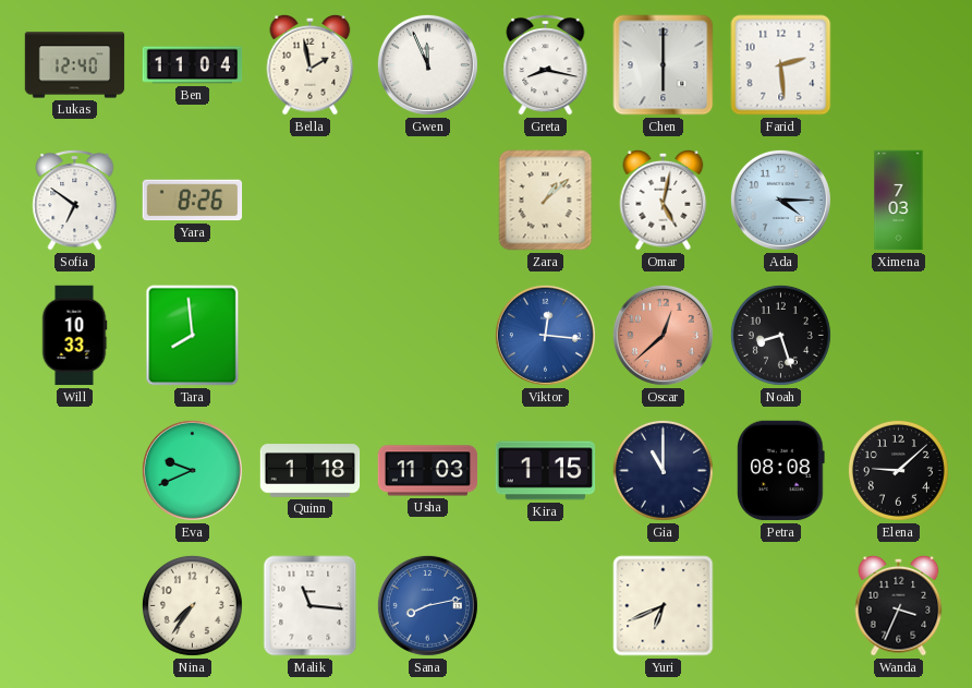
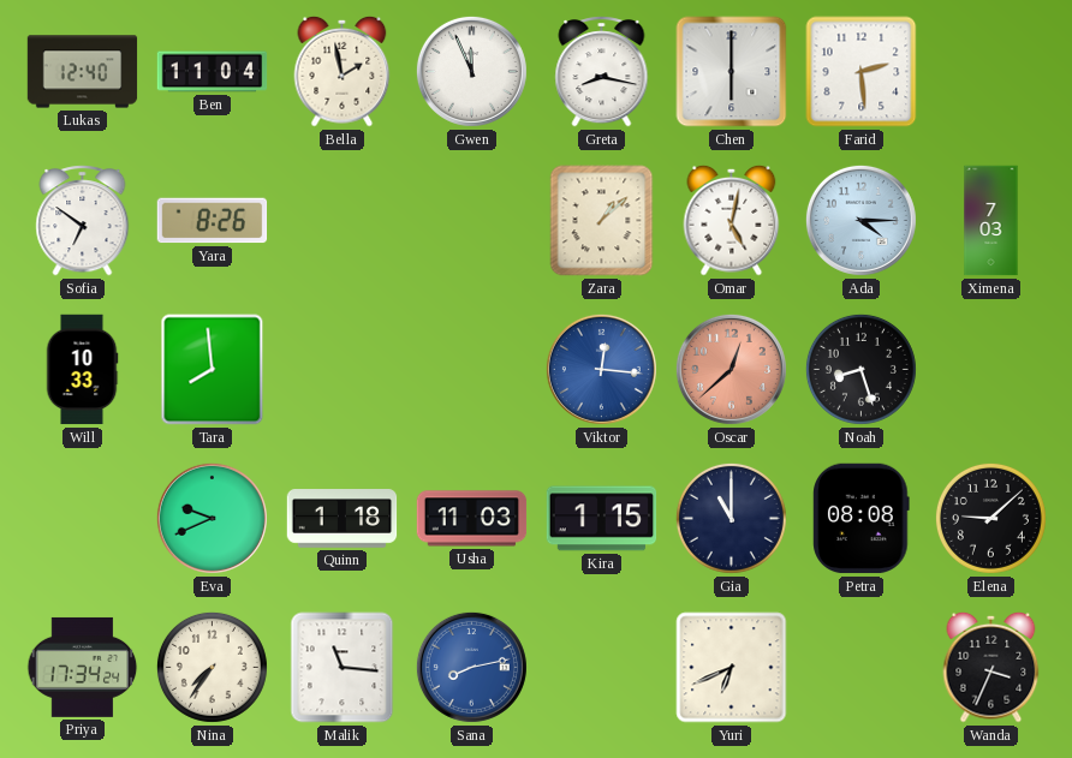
Priya: none -> 17:34
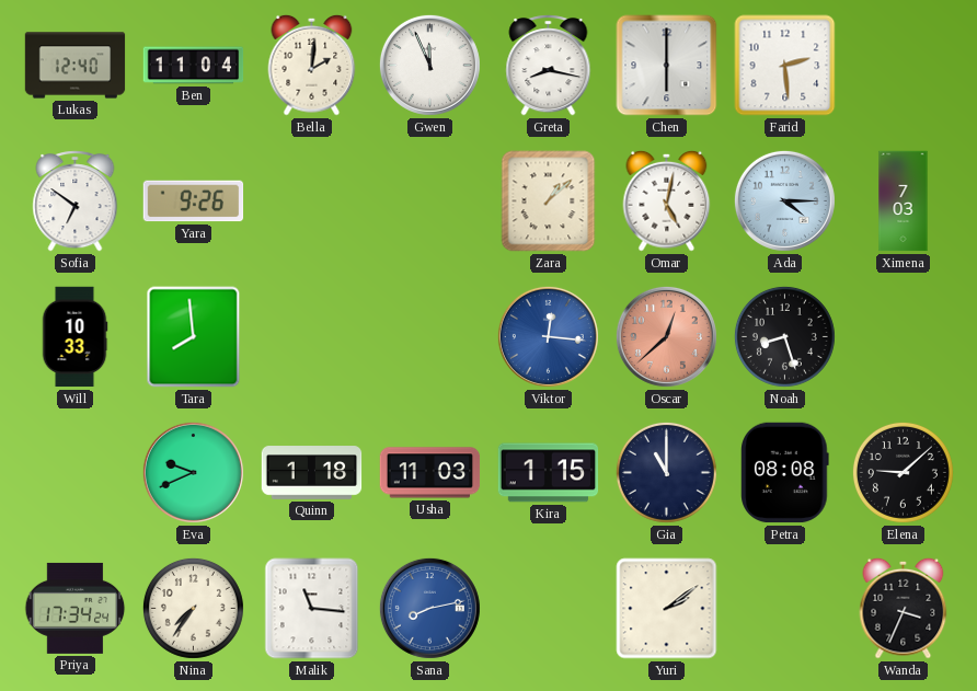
Bella: 1:58 -> 2:01
Yara: 8:26 -> 9:26
Yuri: 6:41 -> 2:09
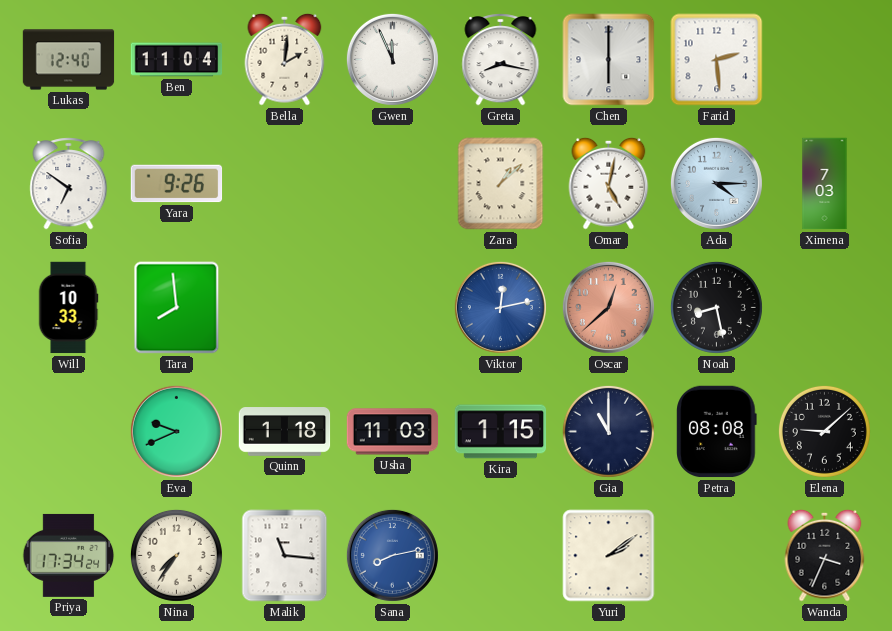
Viktor: 12:16 -> 12:13
Noah: 8:27 -> 8:28
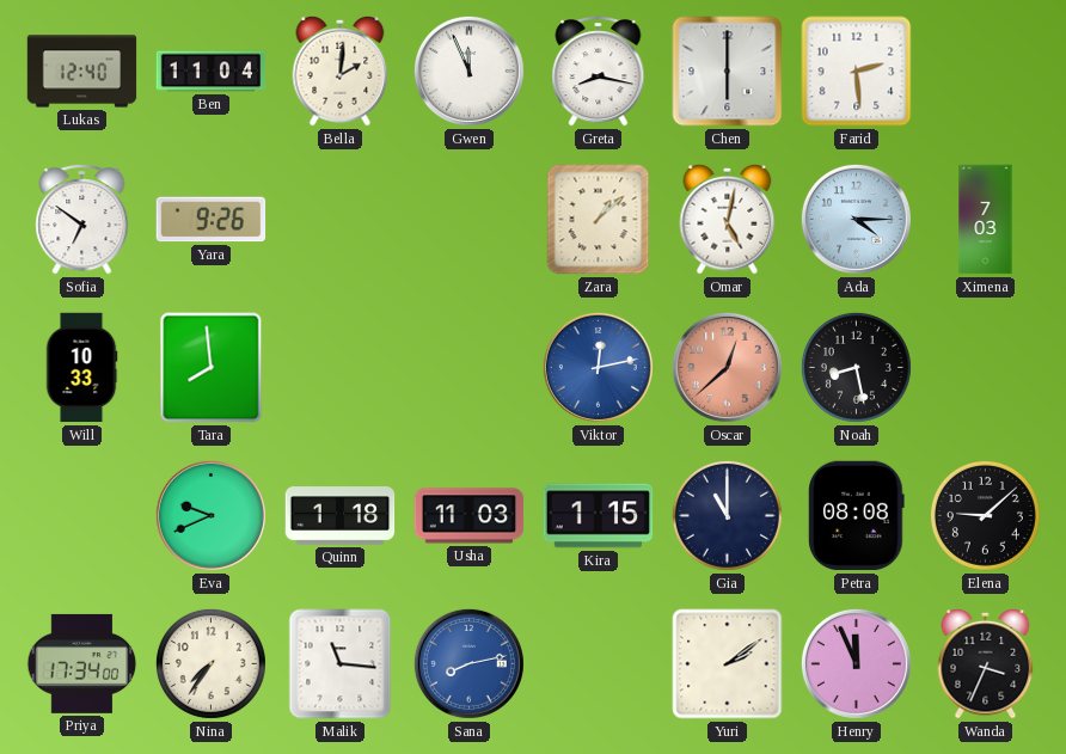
Priya: 17:34:24 -> 17:34:00
Henry: none -> 11:56
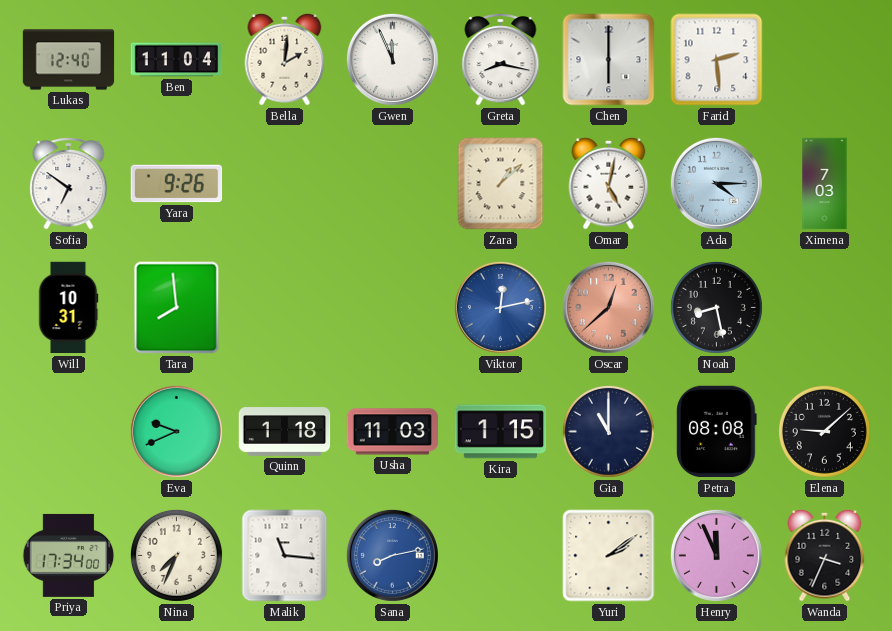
Will: 10:33 -> 10:31
Nina: 7:36 -> 7:34
